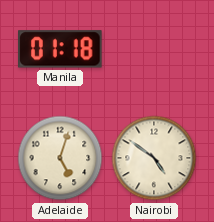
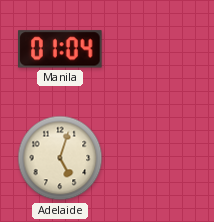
Manila: 01:18 -> 01:04
Nairobi: 4:51 -> none
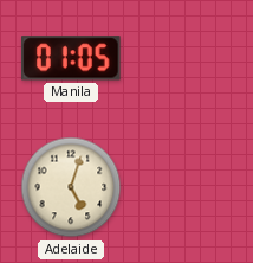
Manila: 01:04 -> 01:05
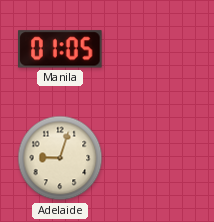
Adelaide: 5:03 -> 9:03
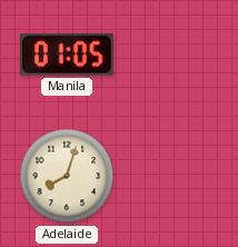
Adelaide: 9:03 -> 8:03
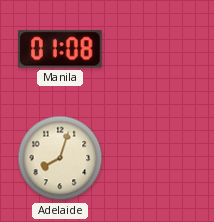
Manila: 01:05 -> 01:08
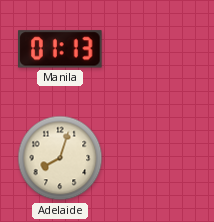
Manila: 01:08 -> 01:13
